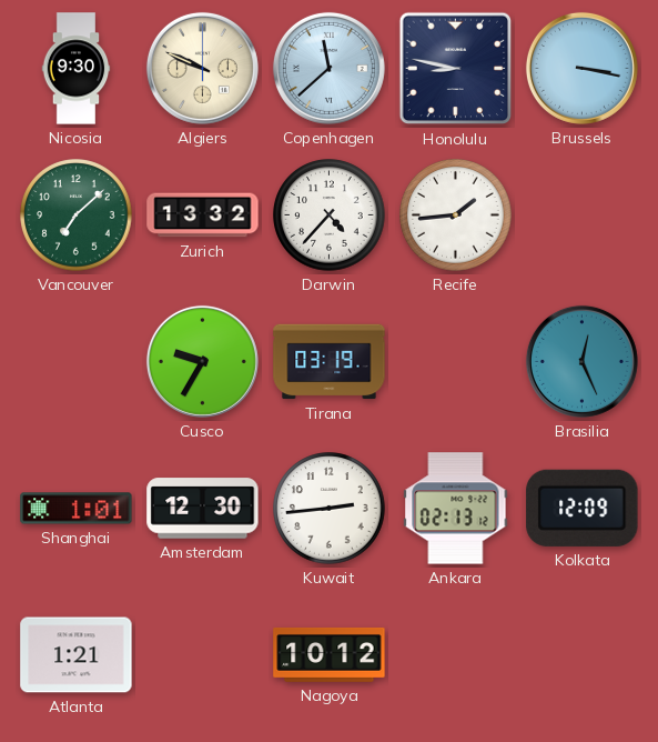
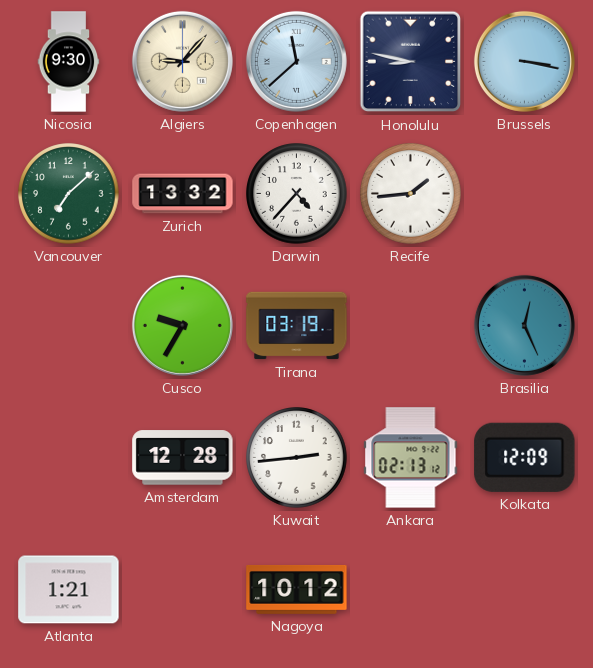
Algiers: 9:49 -> 9:07
Shanghai: 1:01 -> none
Amsterdam: 12:30 -> 12:28
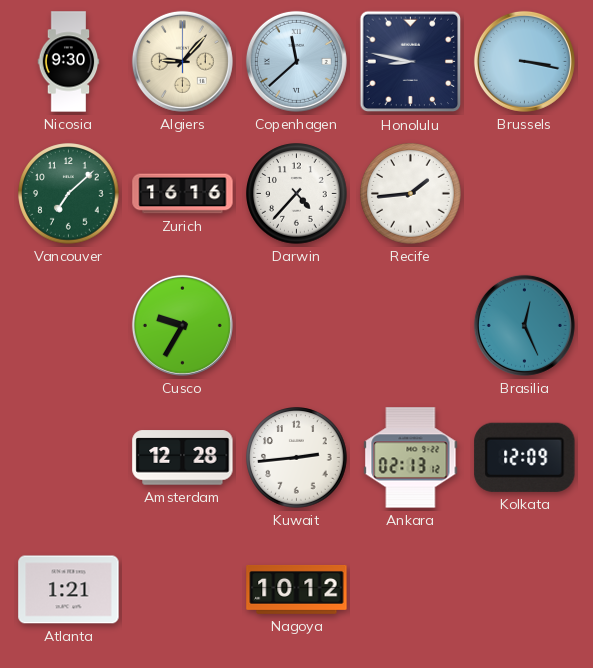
Zurich: 13:32 -> 16:16
Tirana: 03:19 -> none
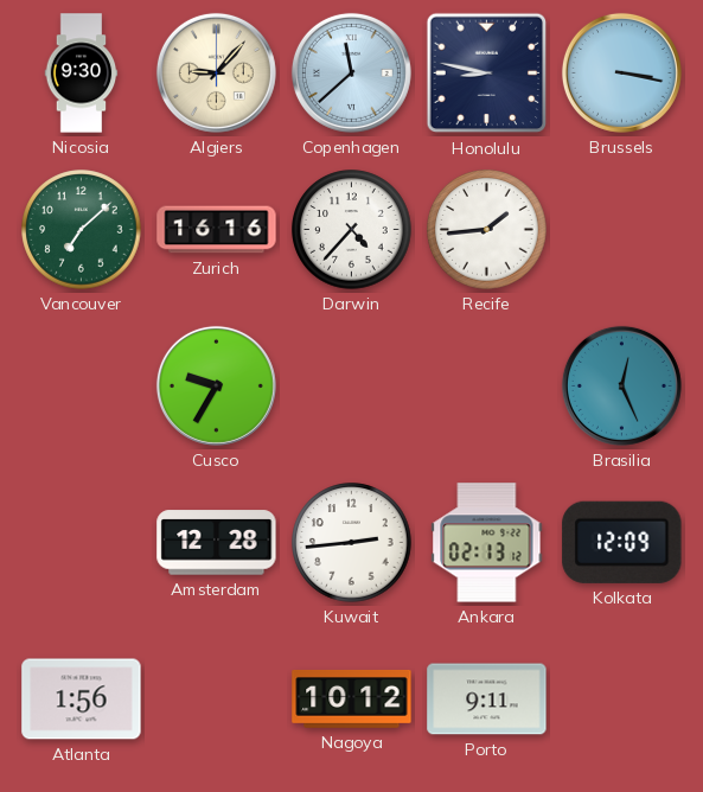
Atlanta: 1:21 -> 1:56
Porto: none -> 9:11
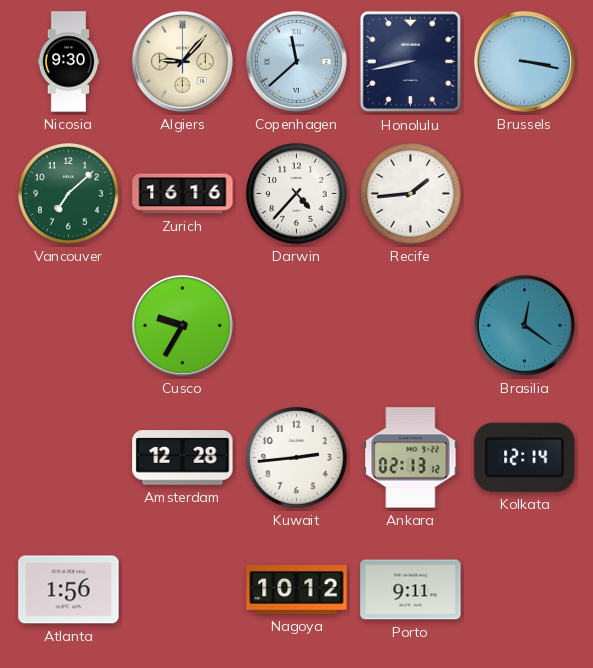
Honolulu: 8:47 -> 8:43
Brasilia: 12:26 -> 12:21
Kolkata: 12:09 -> 12:14
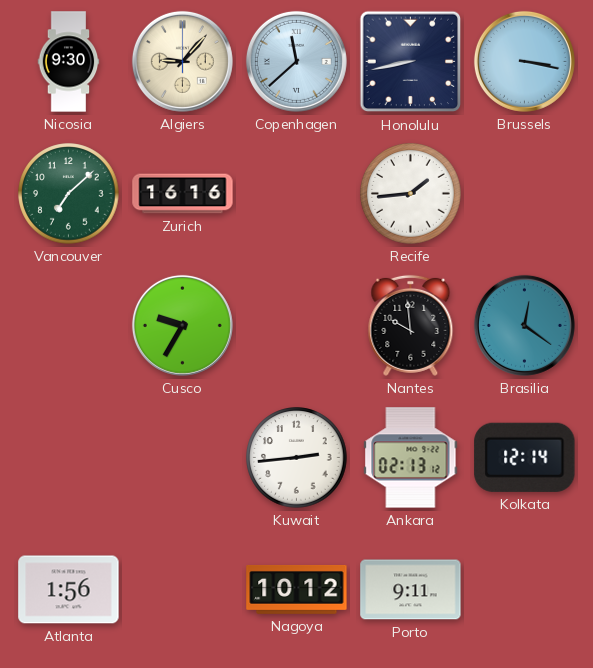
Darwin: 4:37 -> none
Nantes: none -> 9:59
Amsterdam: 12:28 -> none
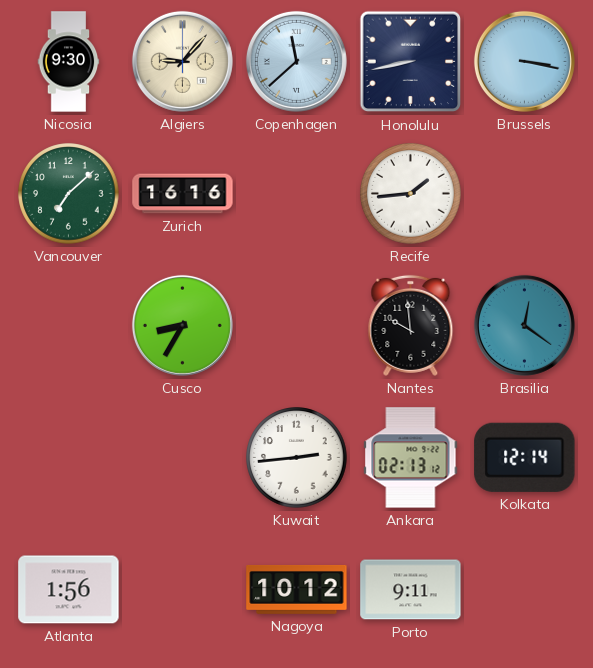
Cusco: 9:35 -> 8:35
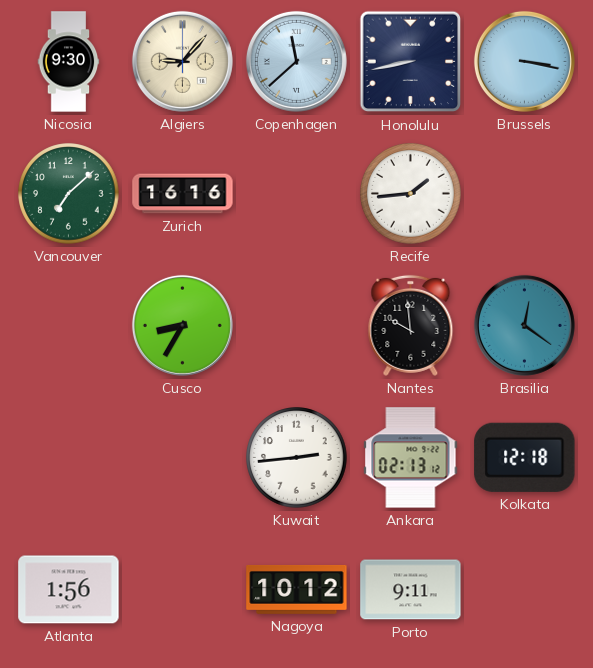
Kolkata: 12:14 -> 12:18
